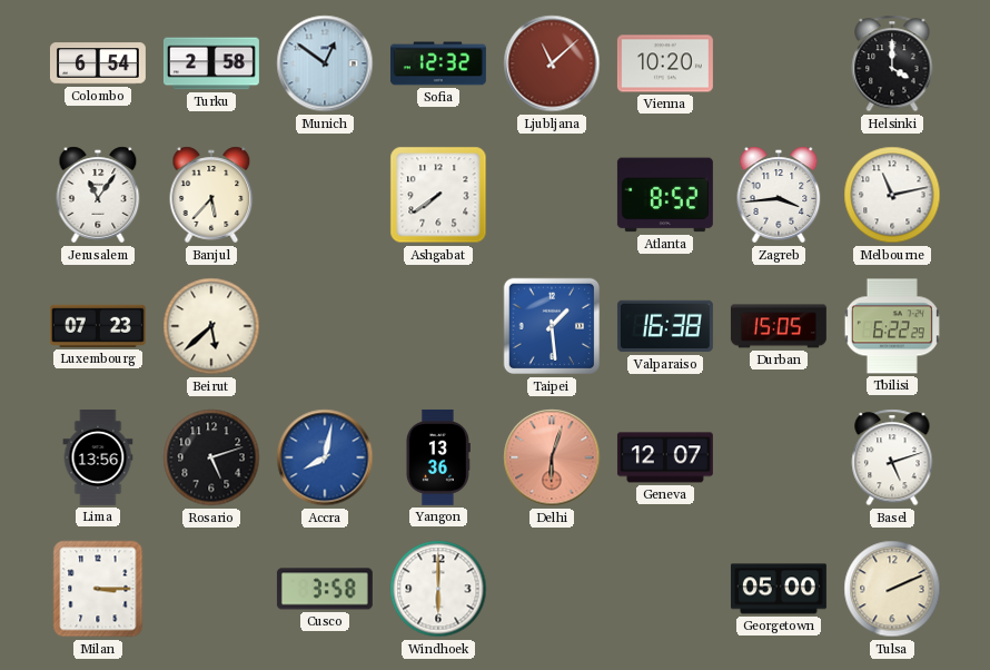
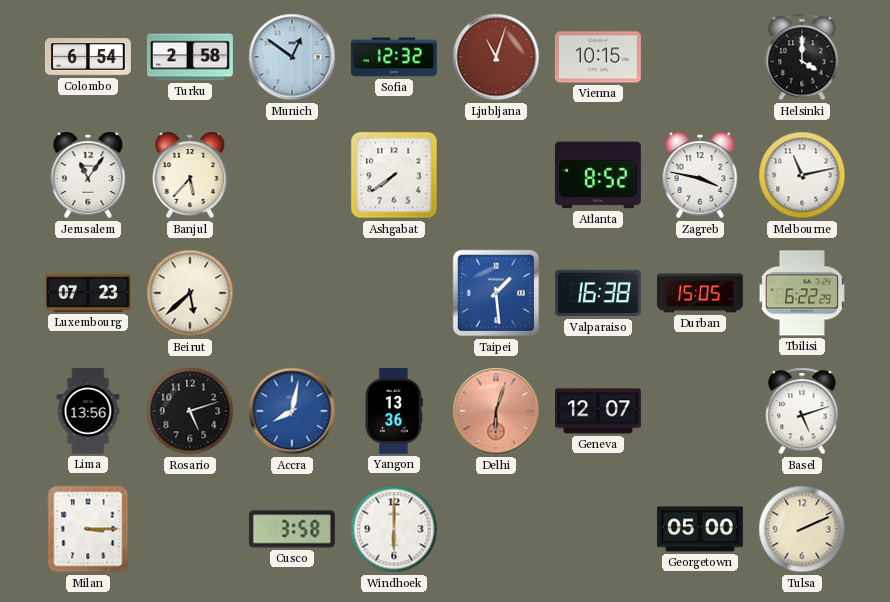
Ljubljana: 11:08 -> 11:03
Vienna: 10:20 -> 10:15
Zagreb: 3:44 -> 3:47
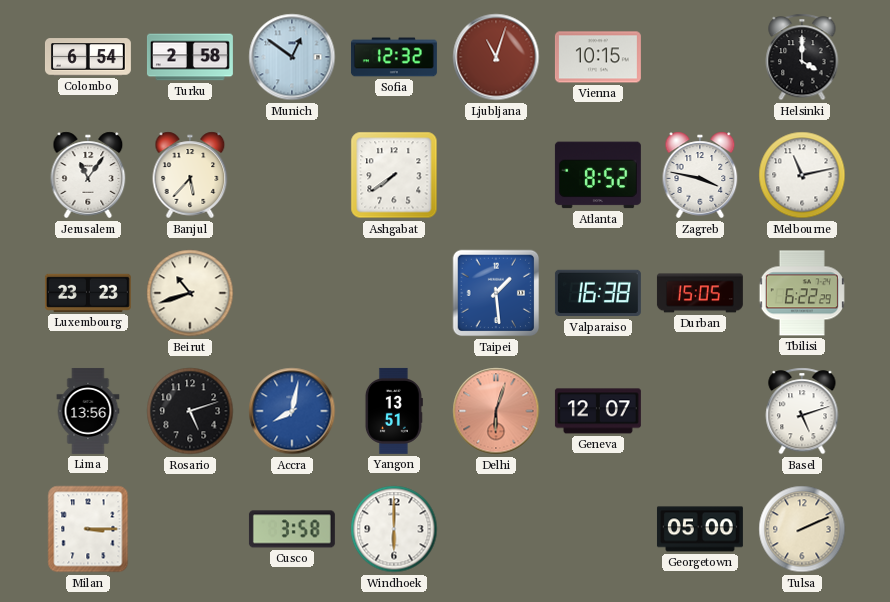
Luxembourg: 07:23 -> 23:23
Beirut: 5:38 -> 10:42
Yangon: 13:36 -> 13:51
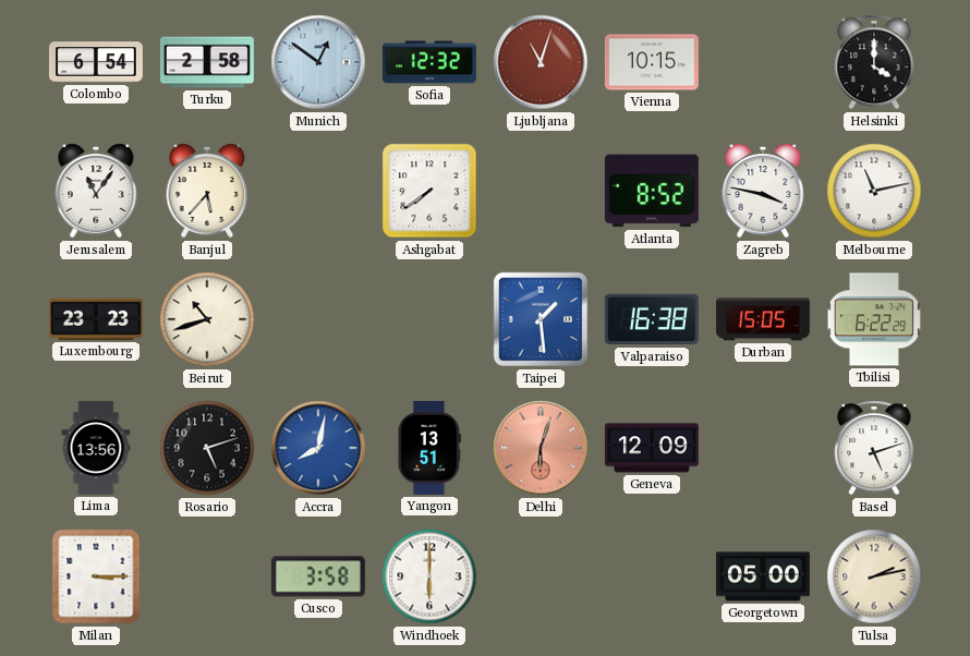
Geneva: 12:07 -> 12:09
Tulsa: 2:11 -> 2:13
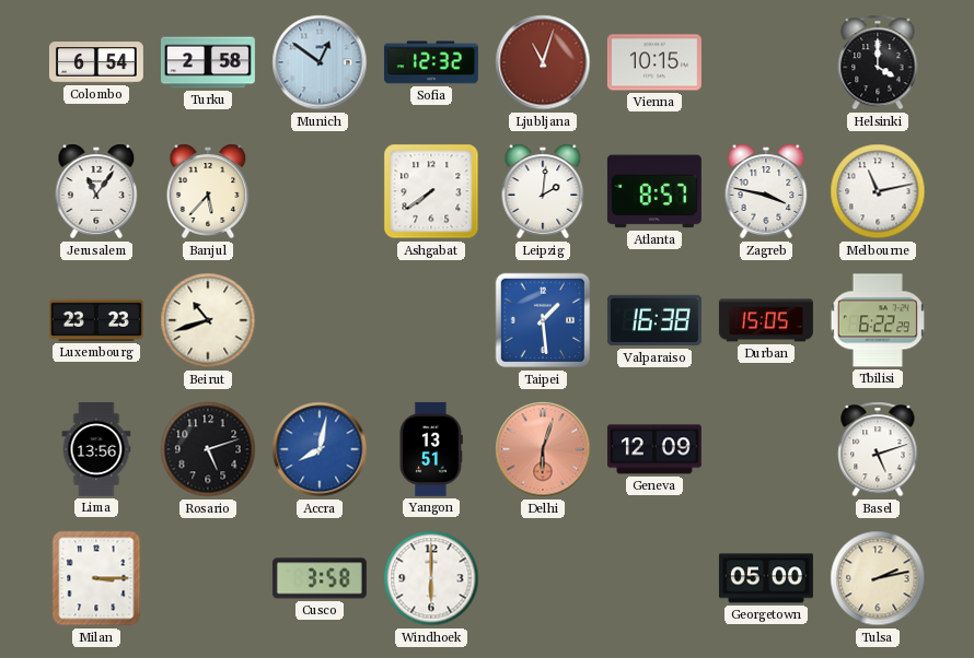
Leipzig: none -> 2:01
Atlanta: 8:52 -> 8:57
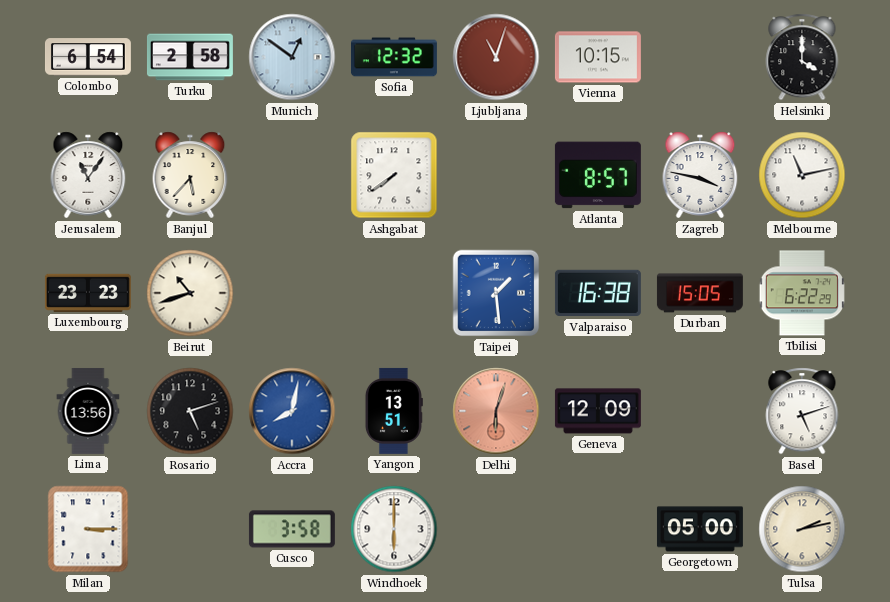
Leipzig: 2:01 -> none
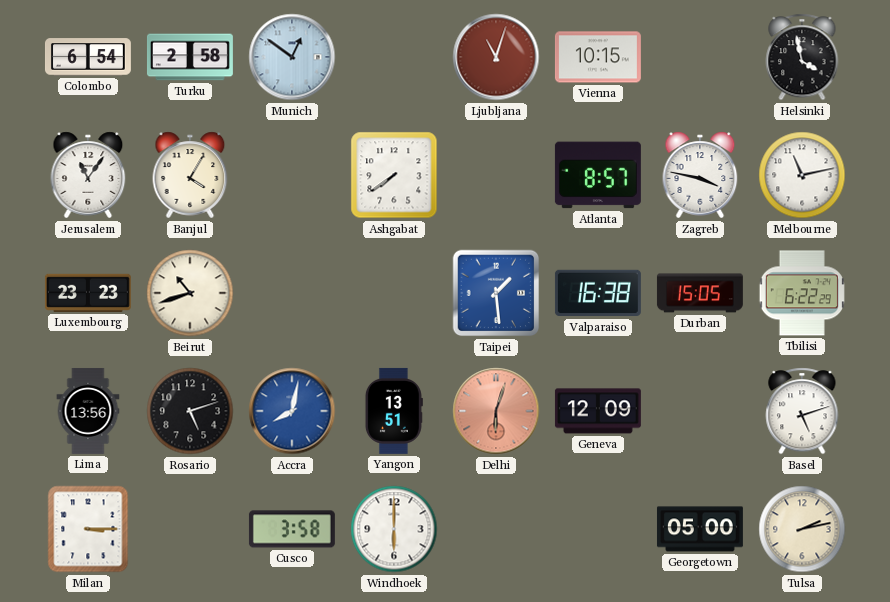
Sofia: 12:32 -> none
Helsinki: 4:00 -> 3:58
Banjul: 5:37 -> 4:05
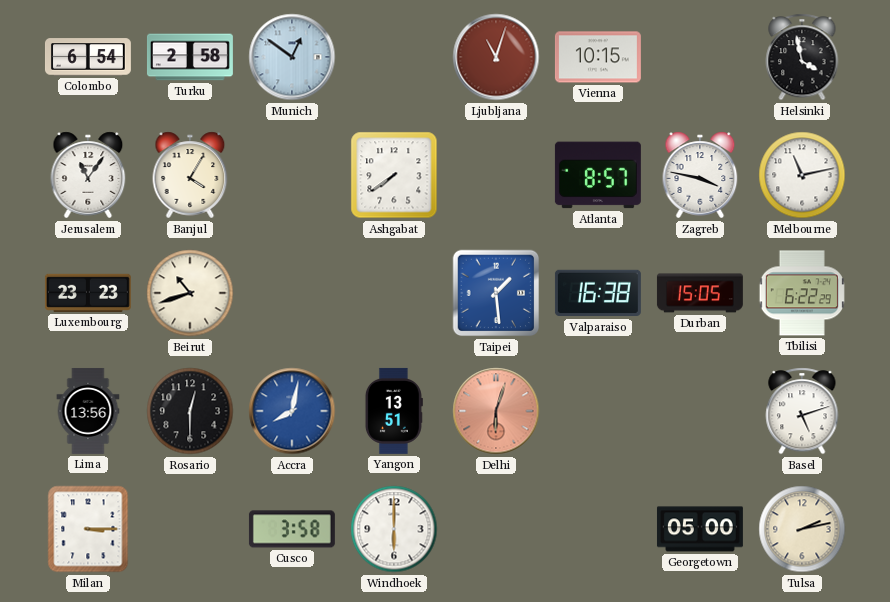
Rosario: 5:12 -> 12:30
Geneva: 12:09 -> none
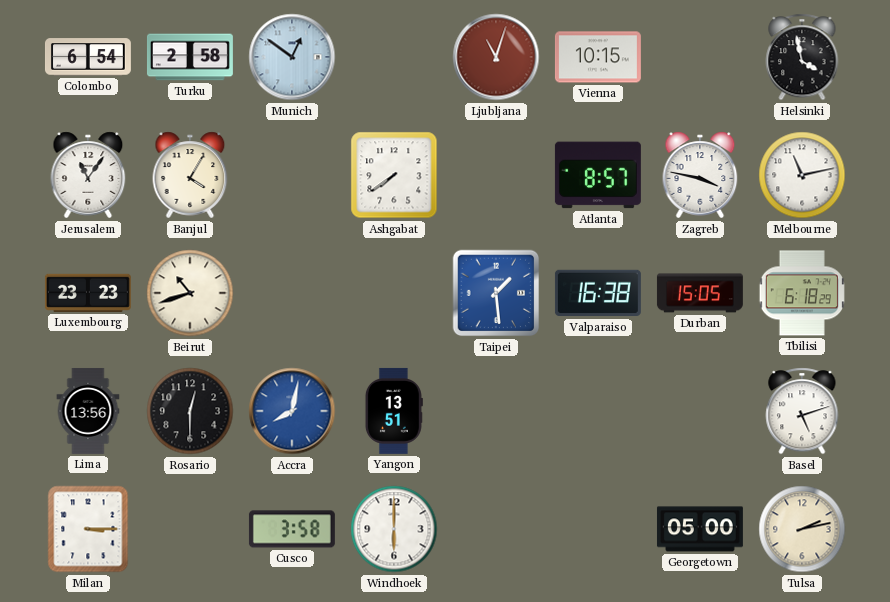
Tbilisi: 6:22 -> 6:18
Delhi: 6:03 -> none
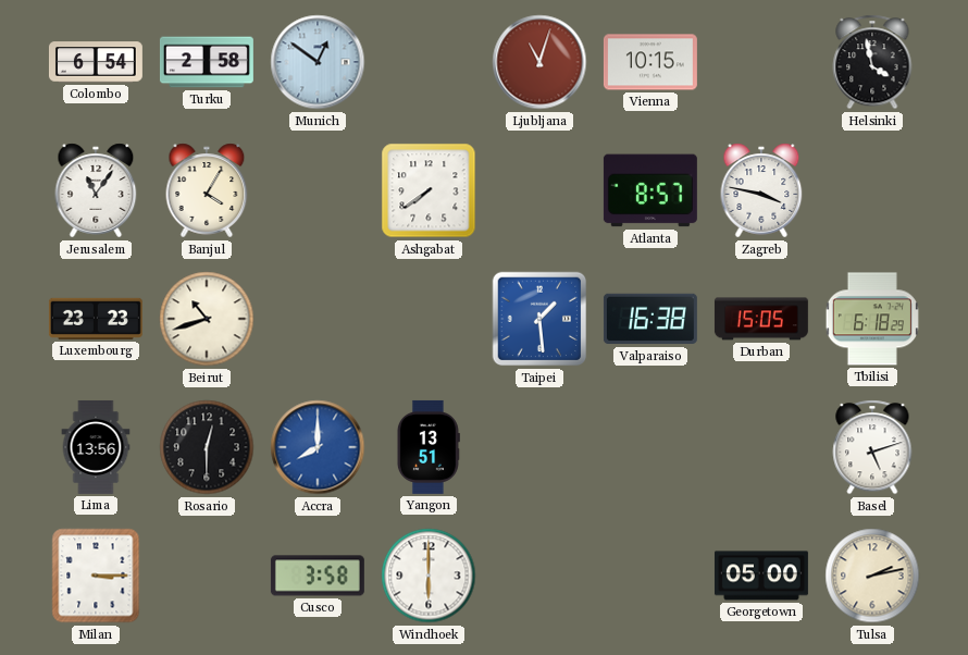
Melbourne: 11:13 -> none
Accra: 8:02 -> 8:00
